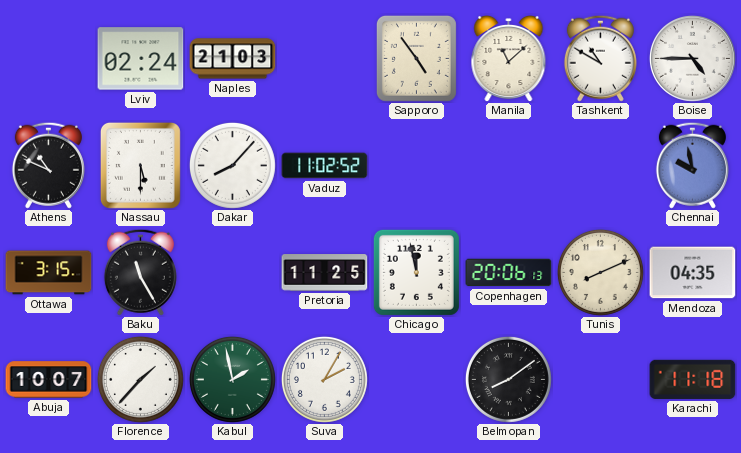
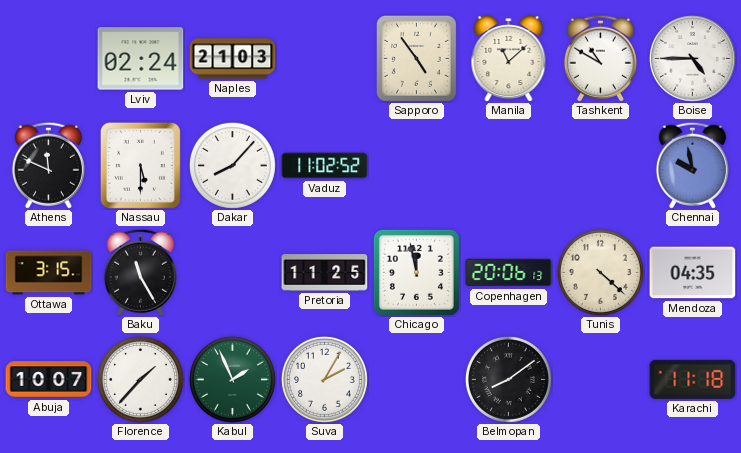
Athens: 10:49 -> 11:49
Tunis: 8:11 -> 4:22
Kabul: 1:58 -> 1:56
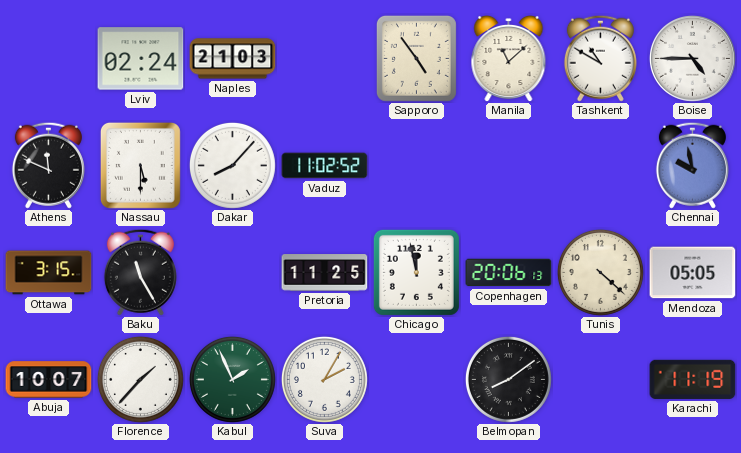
Mendoza: 04:35 -> 05:05
Karachi: 11:18 -> 11:19
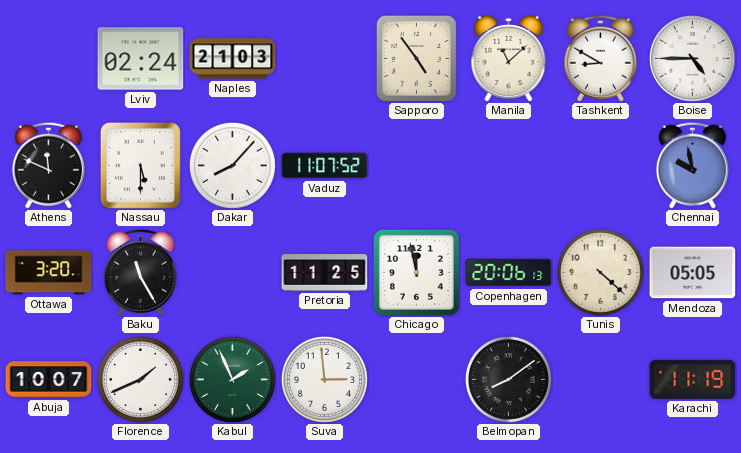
Tashkent: 10:50 -> 8:50
Vaduz: 11:02 -> 11:07
Ottawa: 3:15 -> 3:20
Florence: 1:37 -> 1:41
Suva: 2:05 -> 2:59
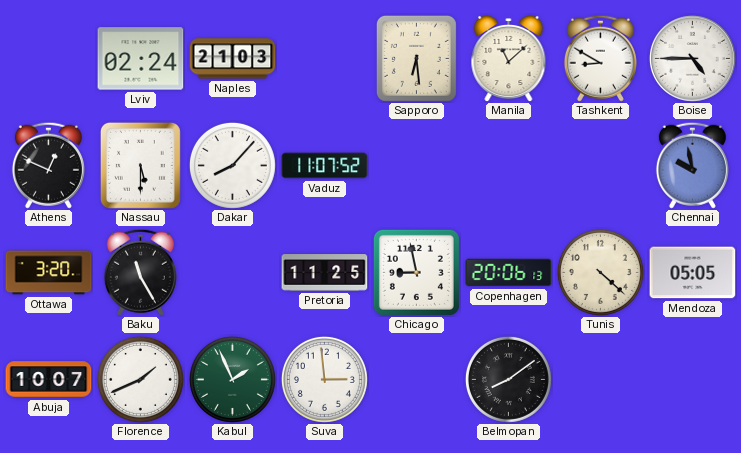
Sapporo: 4:54 -> 6:29
Athens: 11:49 -> 12:49
Chicago: 11:58 -> 8:58
Karachi: 11:19 -> none
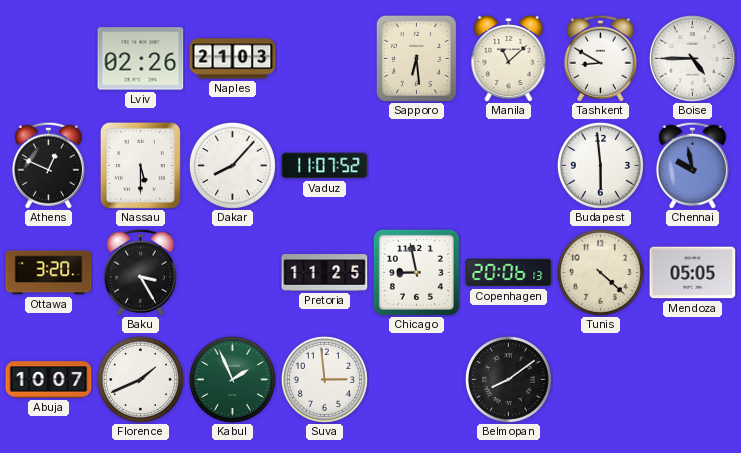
Lviv: 02:24 -> 02:26
Budapest: none -> 5:59
Baku: 11:25 -> 3:25
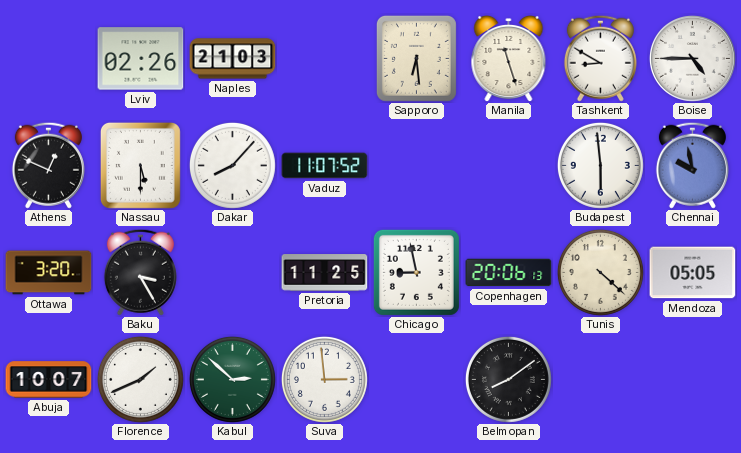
Manila: 11:08 -> 11:27
Kabul: 1:56 -> 2:52
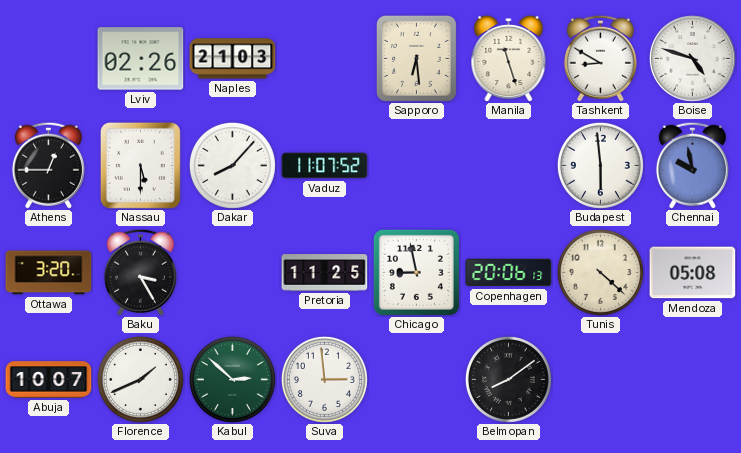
Boise: 4:45 -> 4:48
Athens: 12:49 -> 12:45
Mendoza: 05:05 -> 05:08
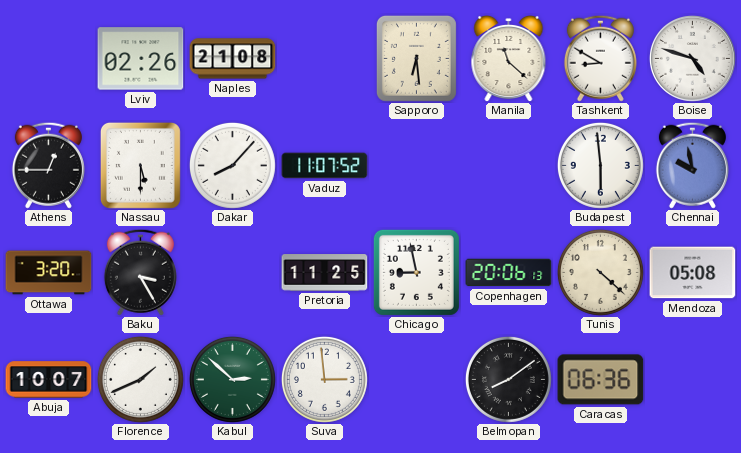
Naples: 21:03 -> 21:08
Manila: 11:27 -> 11:22
Caracas: none -> 06:36
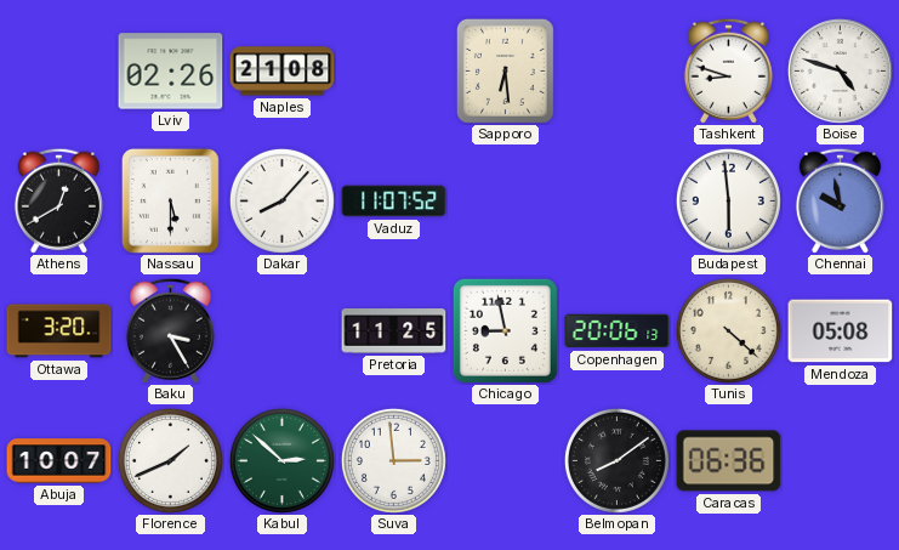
Manila: 11:22 -> none
Tashkent: 8:50 -> 8:48
Athens: 12:45 -> 12:40
